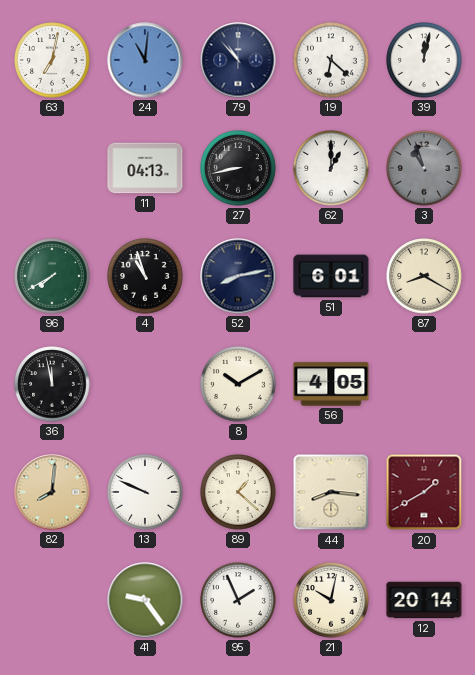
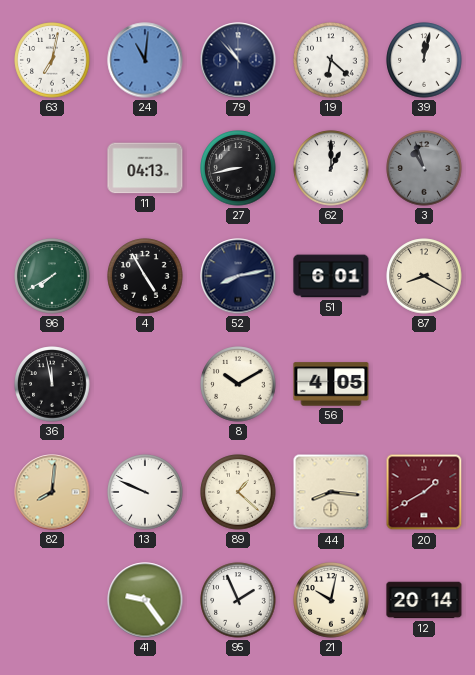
4: 10:57 -> 4:55
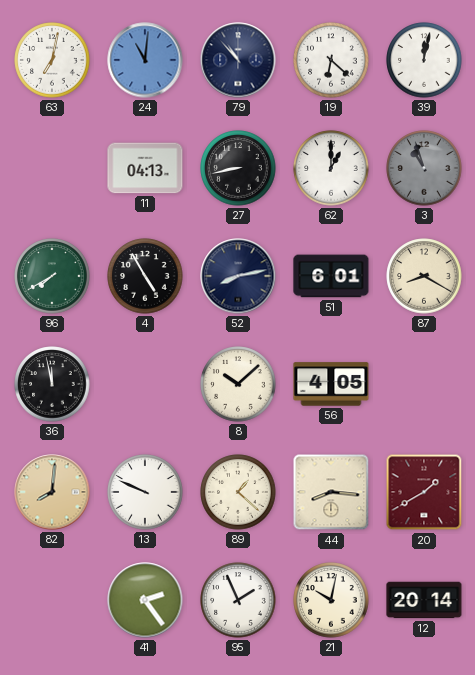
8: 10:10 -> 10:08
41: 9:24 -> 2:24
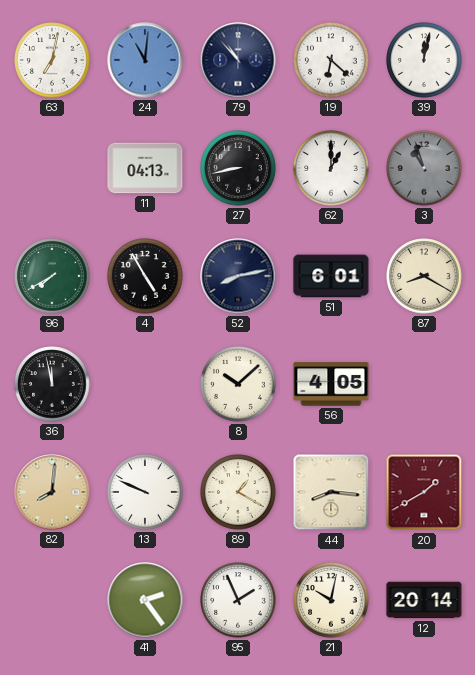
89: 1:22 -> 1:20
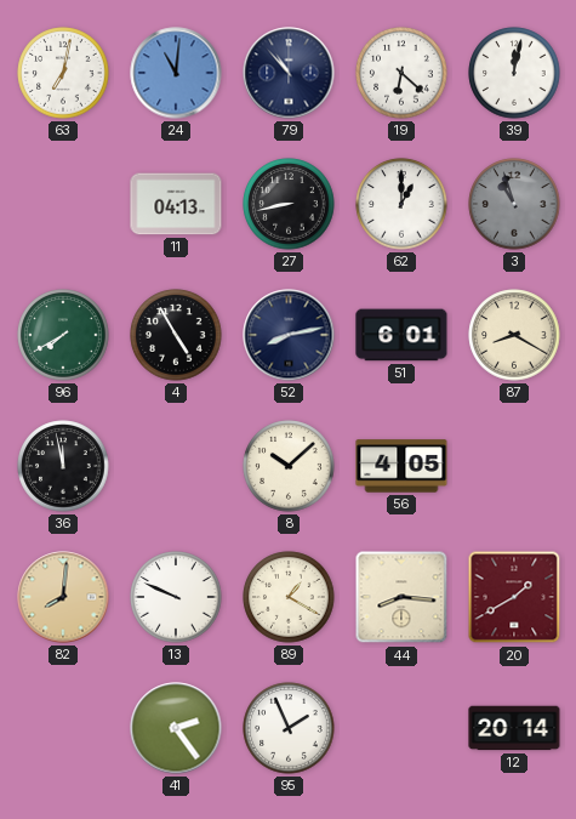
21: 10:02 -> none
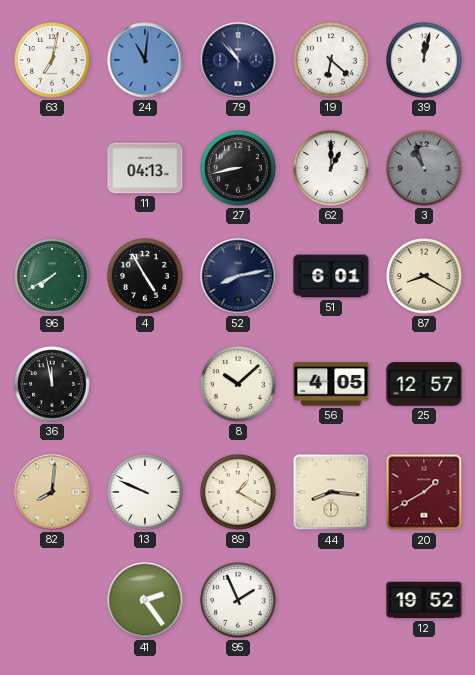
25: none -> 12:57
12: 20:14 -> 19:52
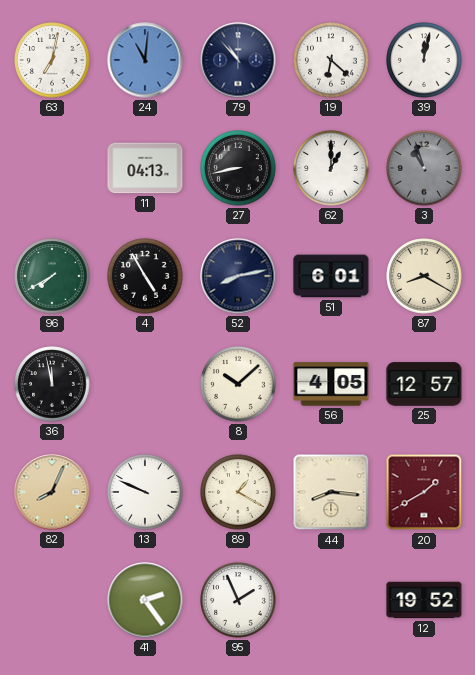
82: 8:01 -> 8:04
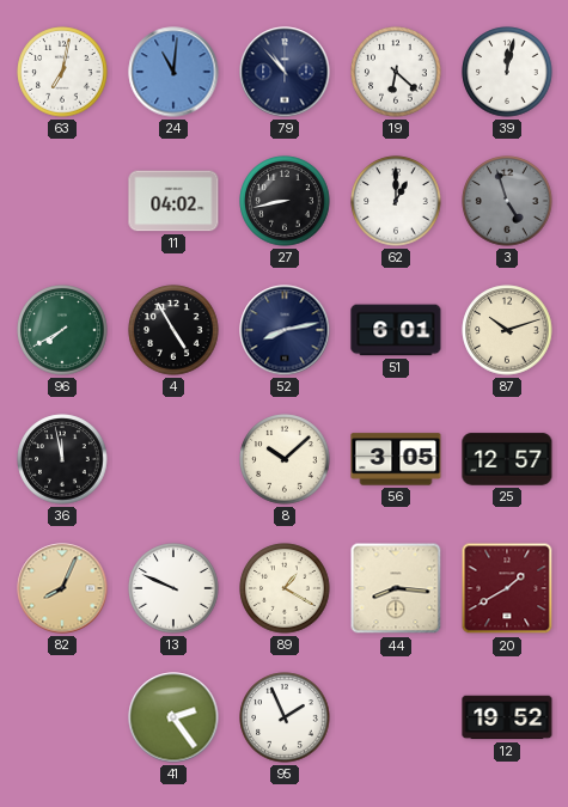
11: 04:13 -> 04:02
3: 10:57 -> 4:57
87: 8:20 -> 10:12
56: 4:05 -> 3:05
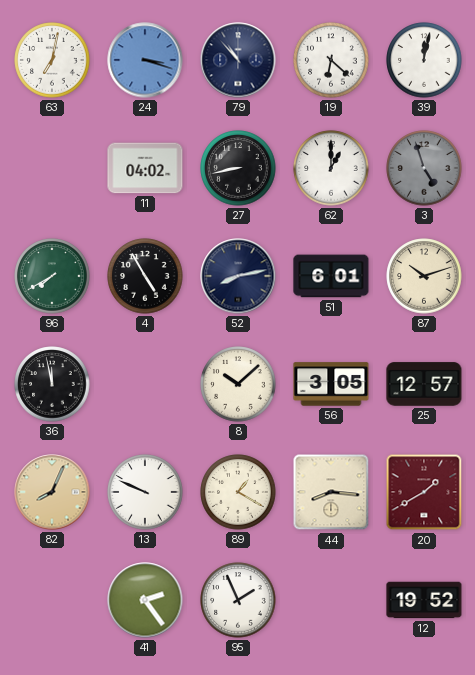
24: 11:01 -> 3:18
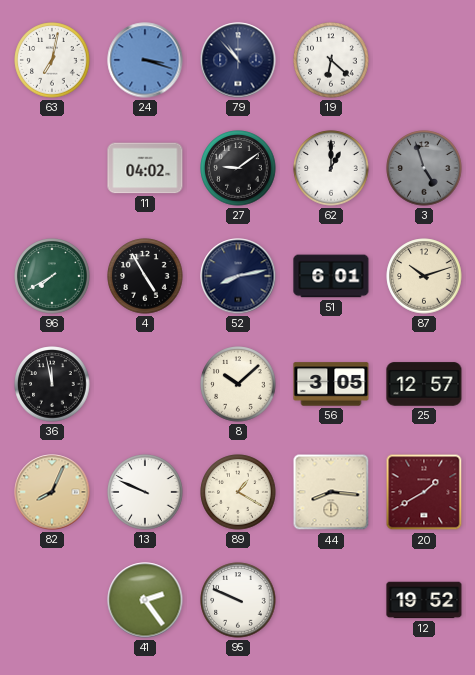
39: 12:02 -> none
27: 8:43 -> 9:09
95: 1:56 -> 9:49
